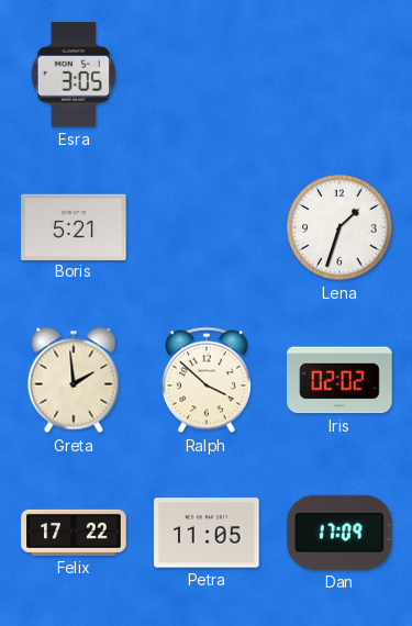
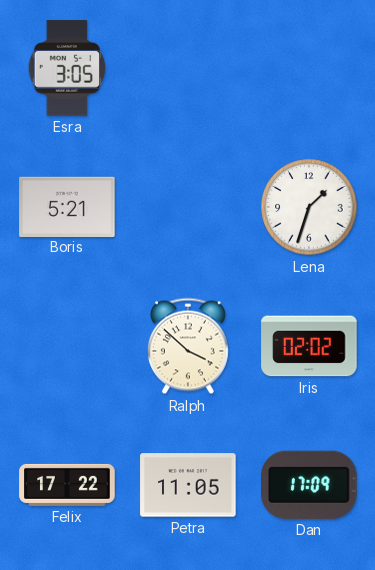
Greta: 1:59 -> none
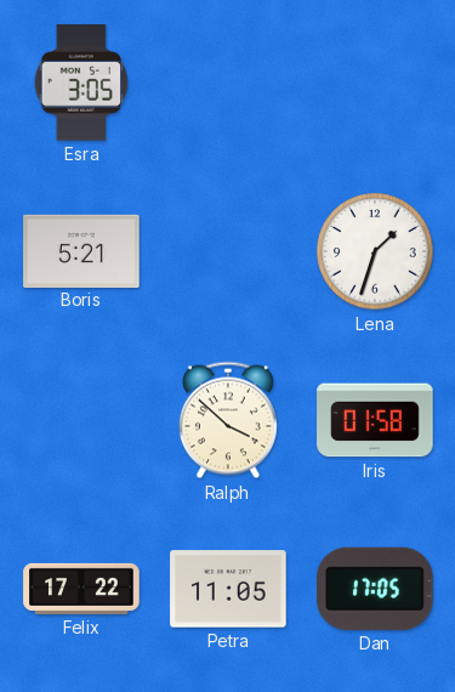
Iris: 02:02 -> 01:58
Dan: 17:09 -> 17:05
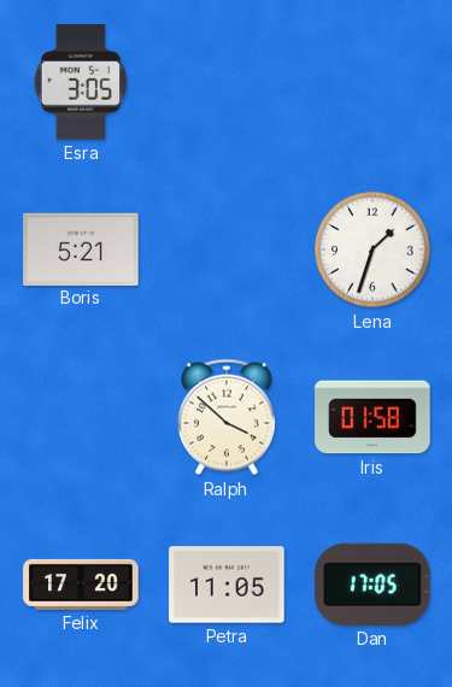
Felix: 17:22 -> 17:20
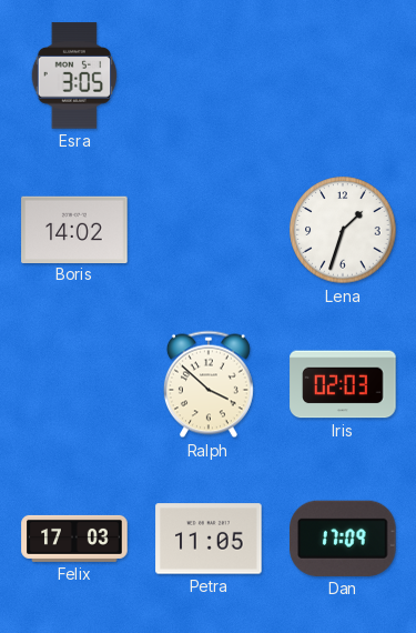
Boris: 5:21 -> 14:02
Iris: 01:58 -> 02:03
Felix: 17:20 -> 17:03
Dan: 17:05 -> 17:09
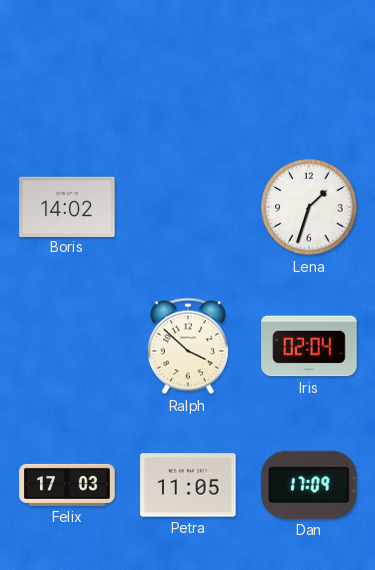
Esra: 3:05 -> none
Iris: 02:03 -> 02:04
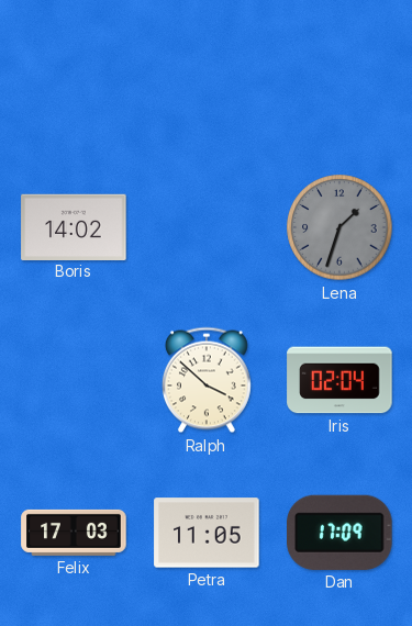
Lena dial: white -> grey
